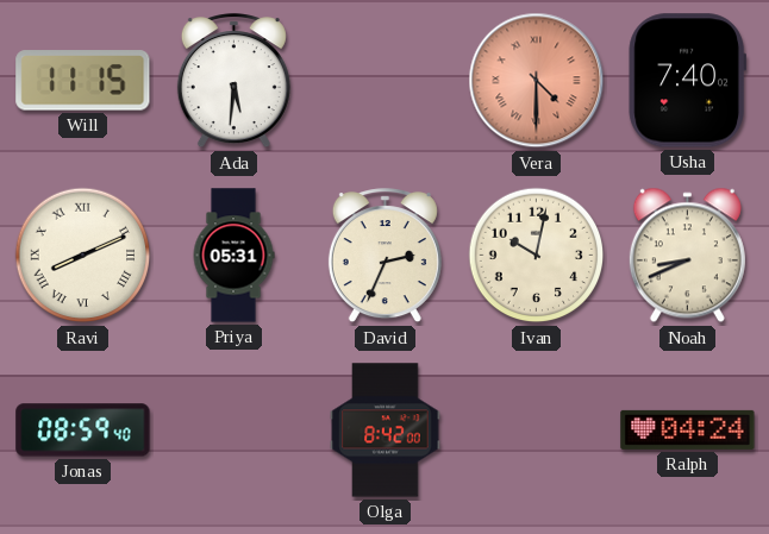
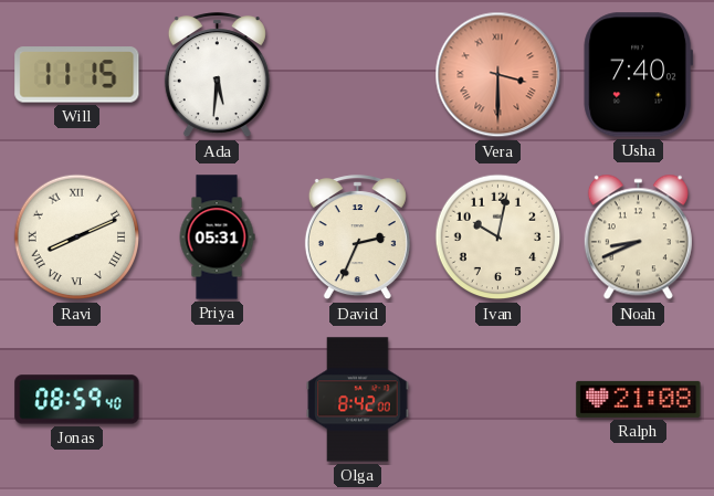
Vera: 4:30 -> 3:30
Ralph: 04:24 -> 21:08
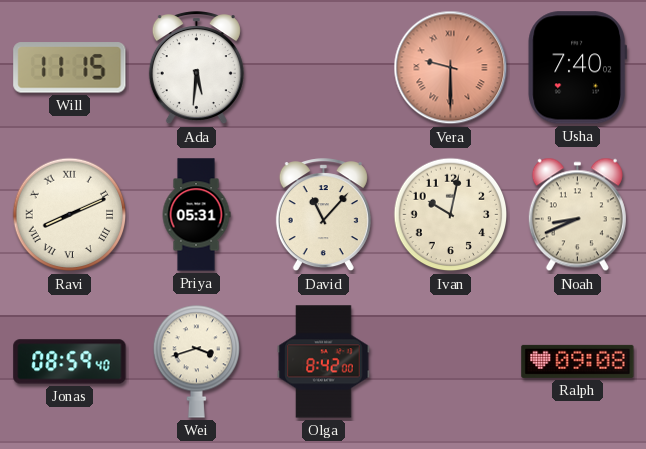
Vera: 3:30 -> 9:30
David: 2:34 -> 11:07
Wei: none -> 3:42
Ralph: 21:08 -> 09:08
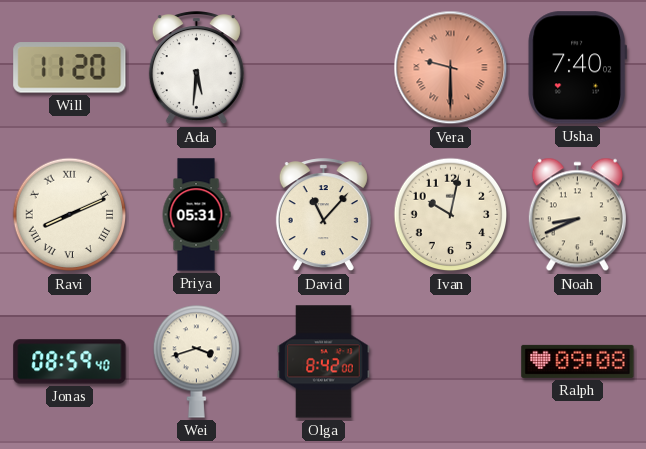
Will: 11:15 -> 11:20
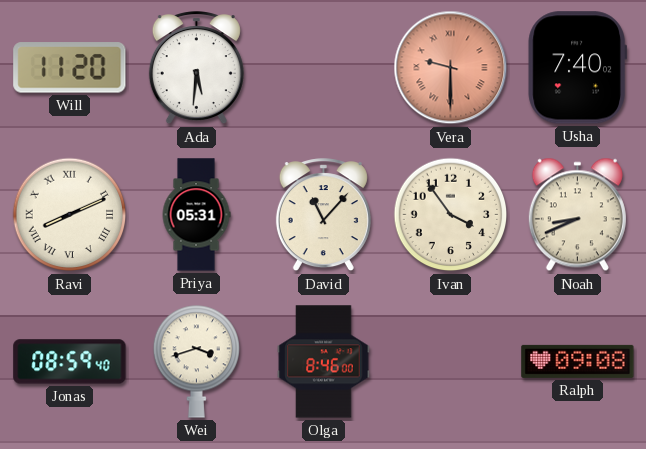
Ivan: 10:02 -> 3:54
Olga: 8:42 -> 8:46
